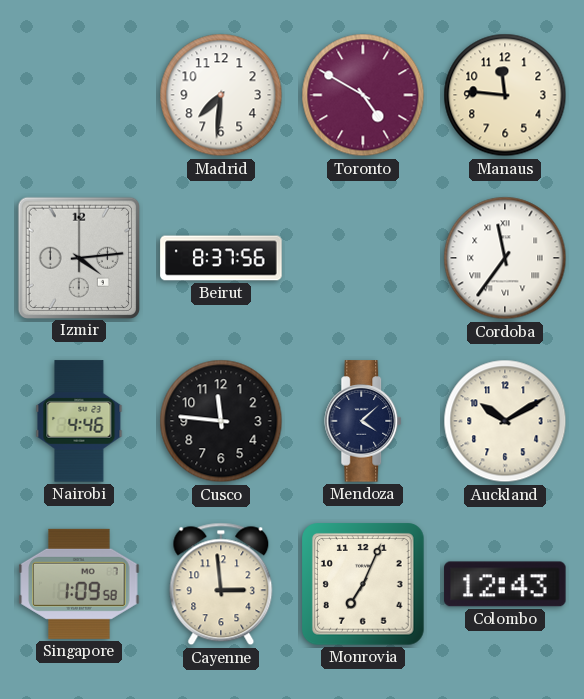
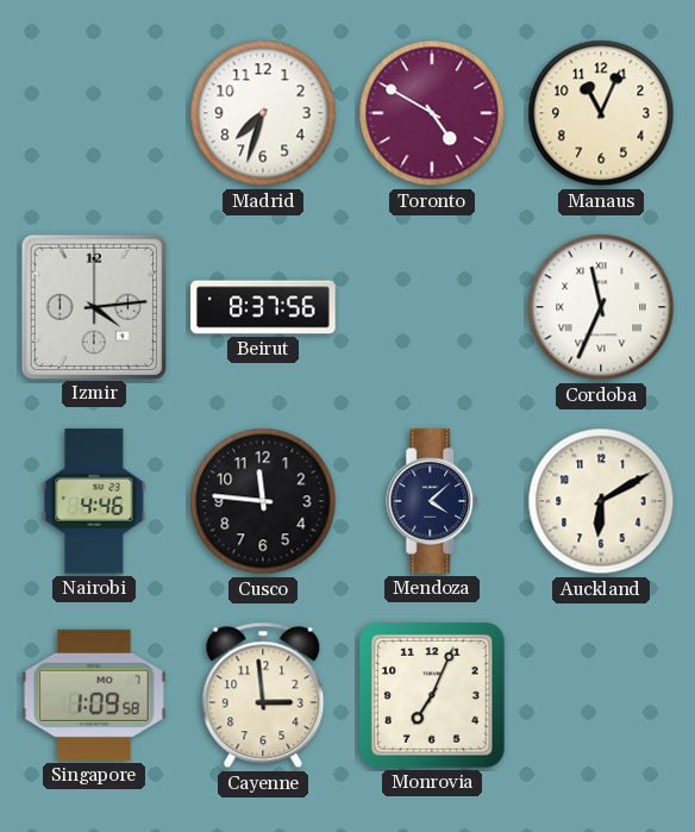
Madrid: 7:31 -> 7:33
Manaus: 11:46 -> 11:04
Cordoba: 11:36 -> 11:34
Auckland: 10:10 -> 6:10
Colombo: 12:43 -> none
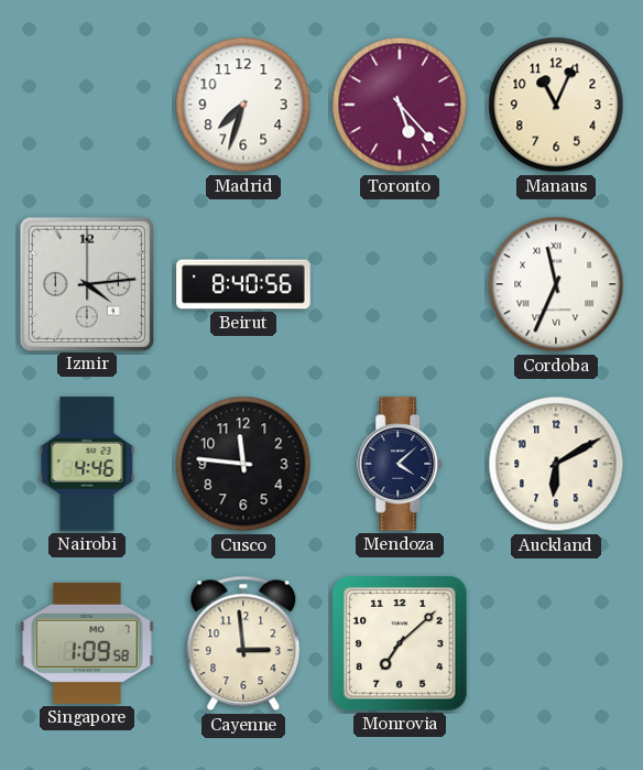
Toronto: 4:50 -> 5:23
Beirut: 8:37 -> 8:40
Monrovia: 7:04 -> 7:08
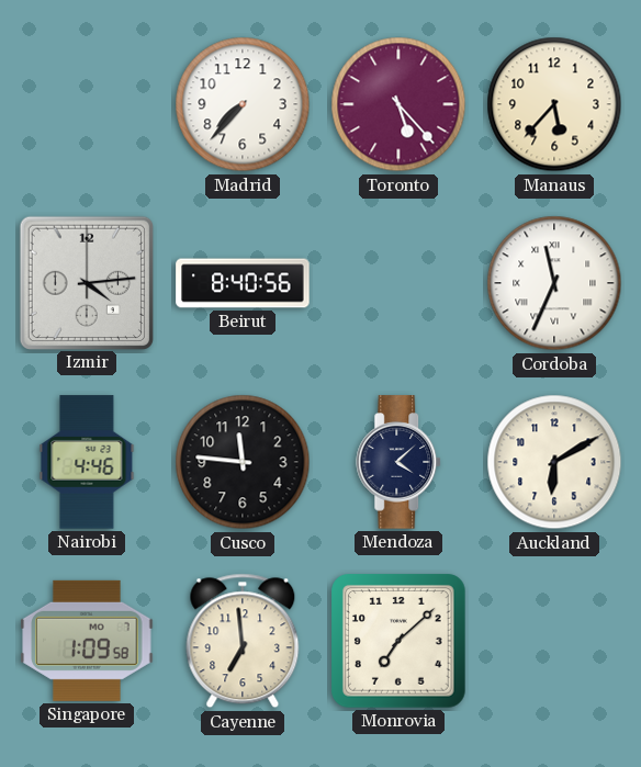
Madrid: 7:33 -> 7:37
Manaus: 11:04 -> 5:37
Cayenne: 2:59 -> 6:59
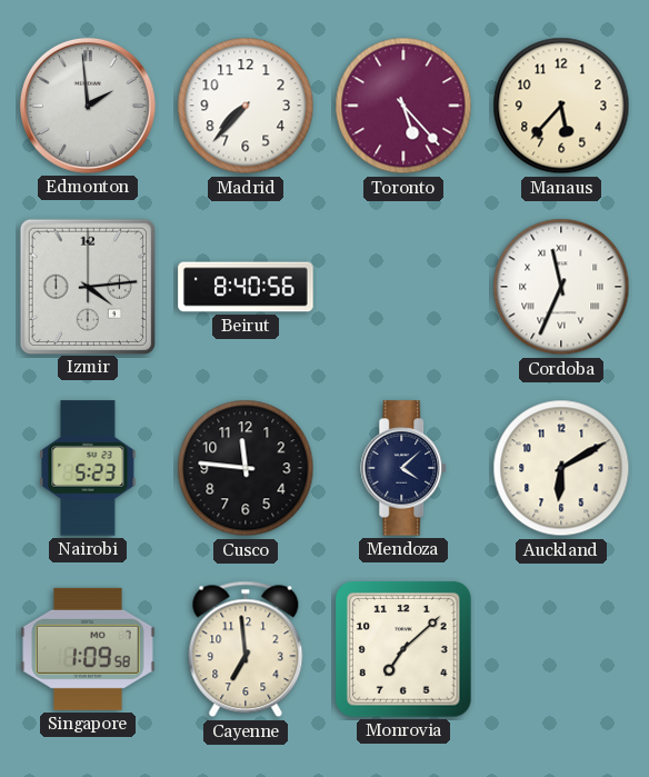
Edmonton: none -> 1:59
Nairobi: 4:46 -> 5:23
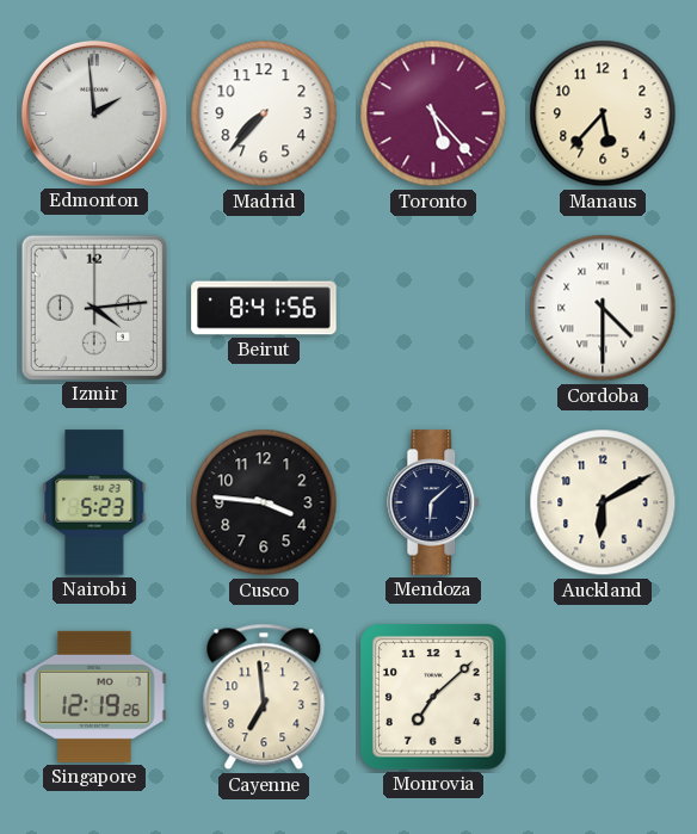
Beirut: 8:40 -> 8:41
Cordoba: 11:34 -> 4:30
Cusco: 11:46 -> 3:46
Mendoza: 4:08 -> 6:08
Singapore: 1:09 -> 12:19
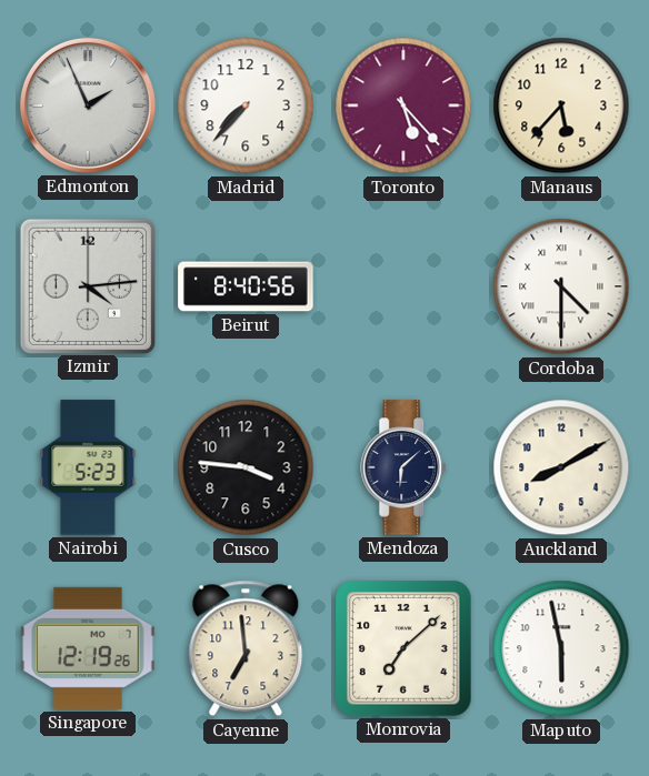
Edmonton: 1:59 -> 1:56
Beirut: 8:41 -> 8:40
Auckland: 6:10 -> 8:10
Maputo: none -> 5:58
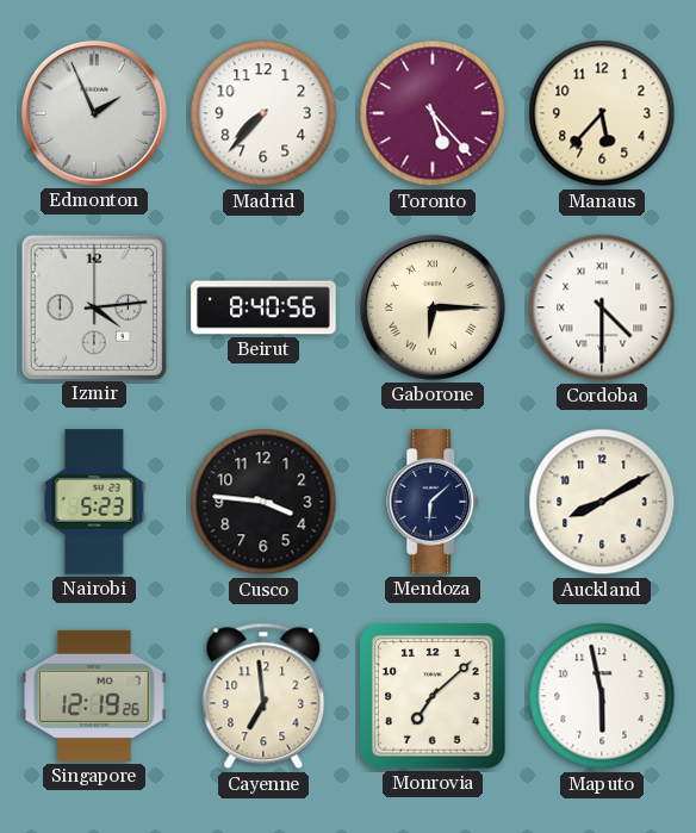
Gaborone: none -> 6:15
